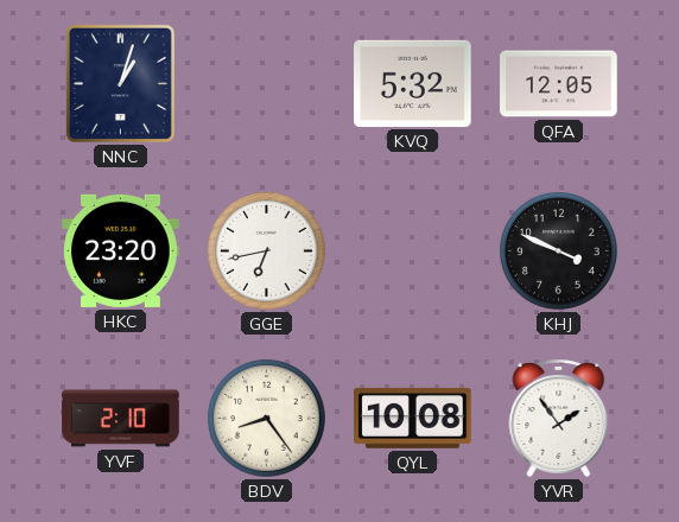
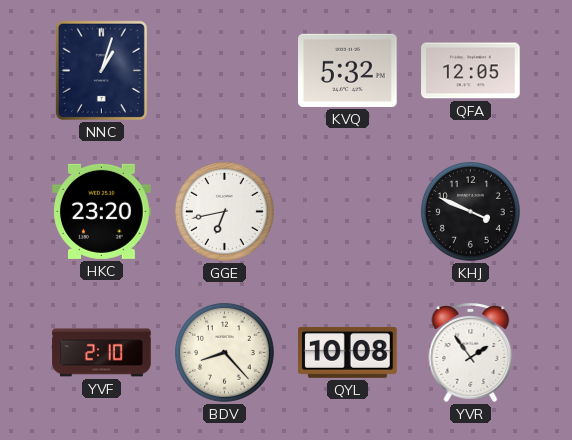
BDV: 8:24 -> 8:23
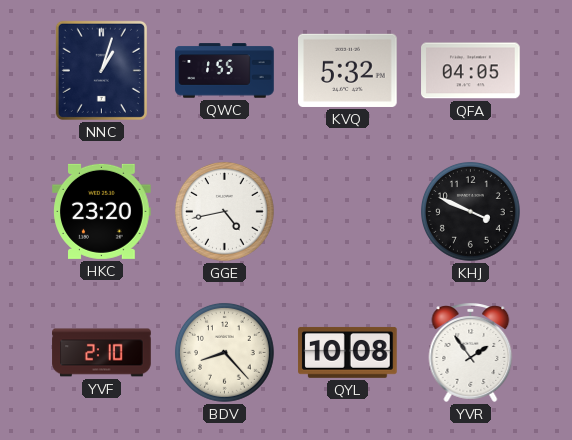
QWC: none -> 1:55
QFA: 12:05 -> 04:05
GGE: 6:43 -> 4:43
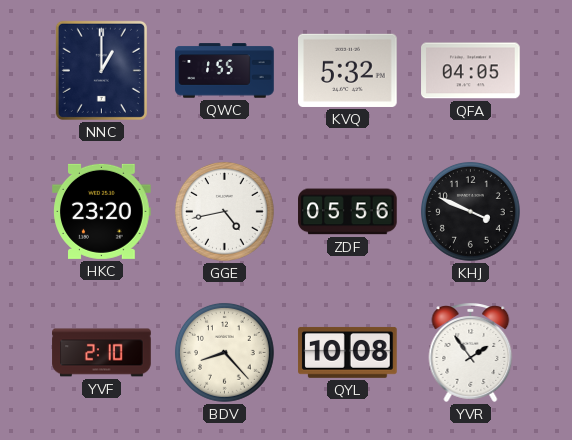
NNC: 1:03 -> 1:00
ZDF: none -> 05:56
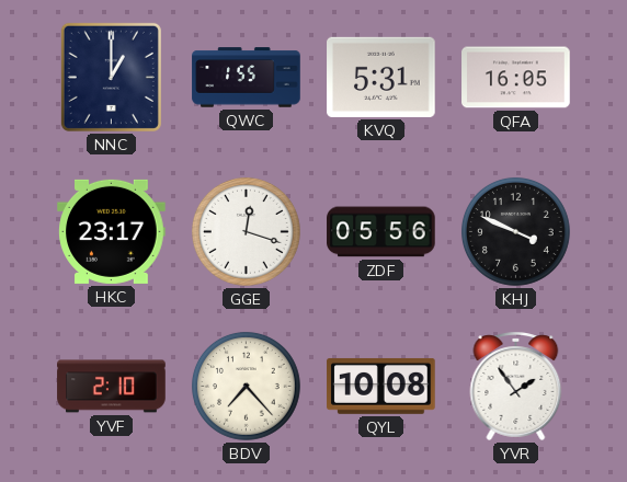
KVQ: 5:32 -> 5:31
QFA: 04:05 -> 16:05
HKC: 23:20 -> 23:17
GGE: 4:43 -> 12:18
BDV: 8:23 -> 7:23
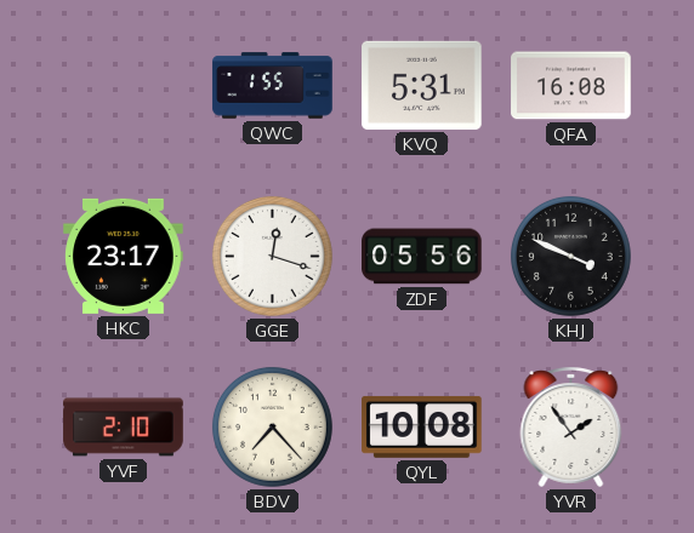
NNC: 1:00 -> none
QFA: 16:05 -> 16:08
